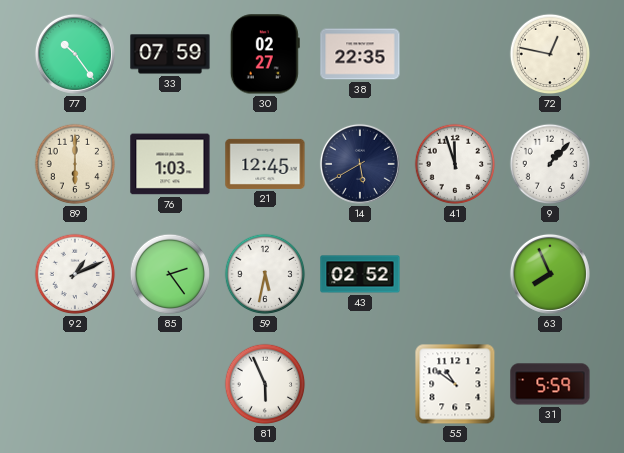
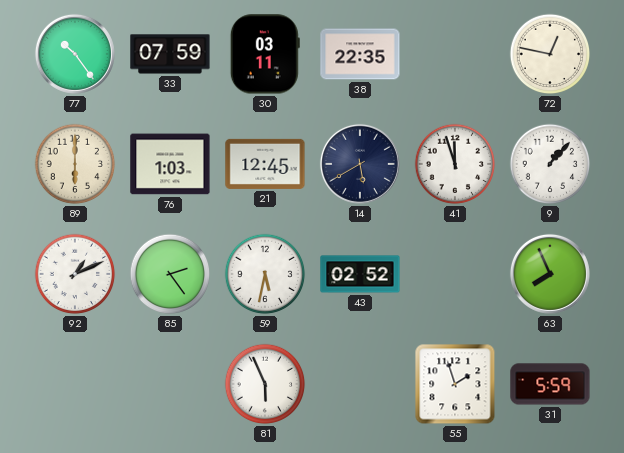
30: 02:27 -> 03:11
55: 10:51 -> 1:57
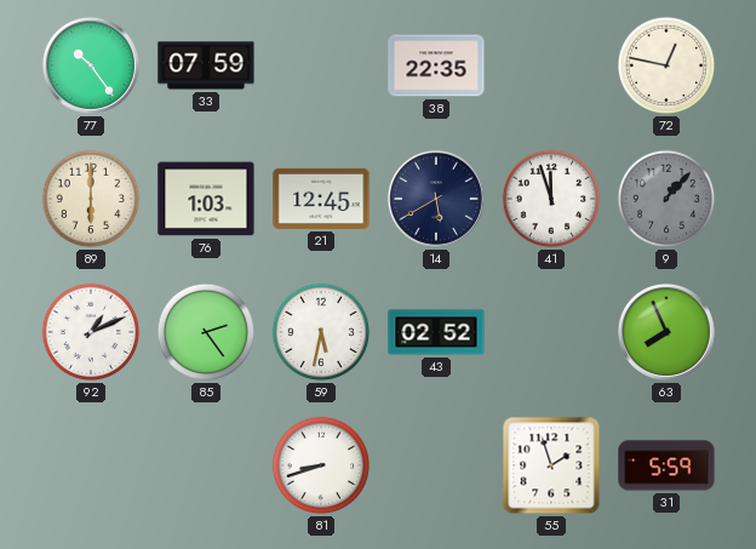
30: 03:11 -> none
9 dial: white -> grey
81: 5:56 -> 8:42
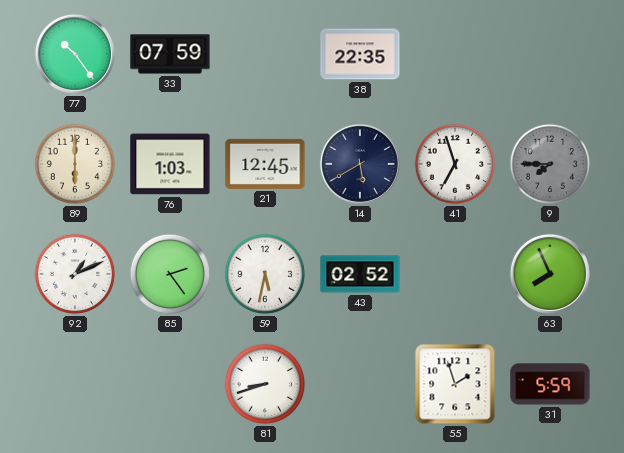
72: 12:47 -> none
41: 11:57 -> 6:57
9: 1:07 -> 7:45
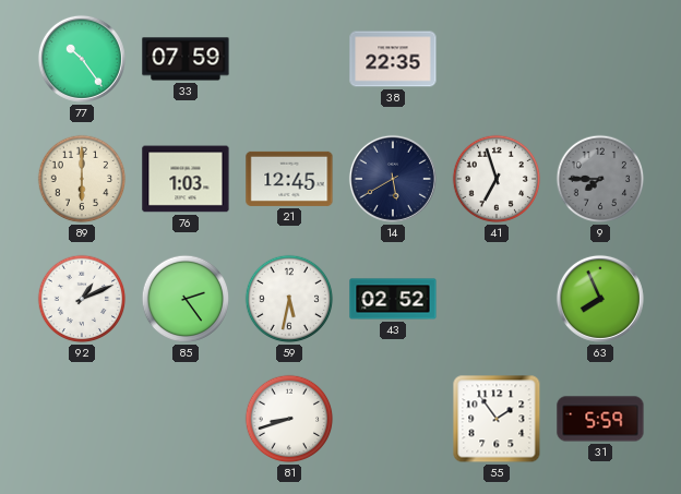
55: 1:57 -> 1:54
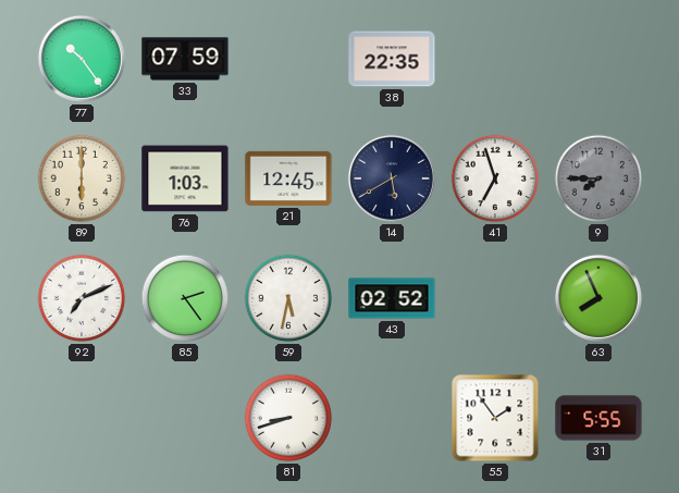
92: 1:11 -> 7:11
31: 5:59 -> 5:55
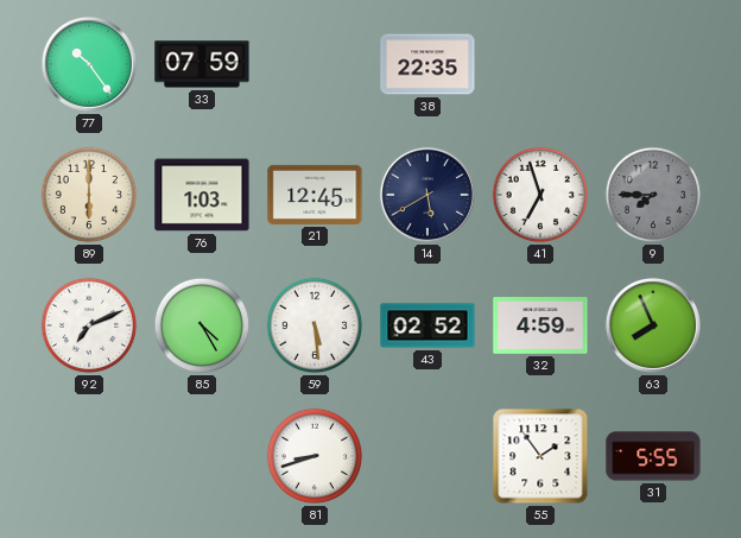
85: 2:24 -> 4:25
59: 5:32 -> 5:29
32: none -> 4:59
